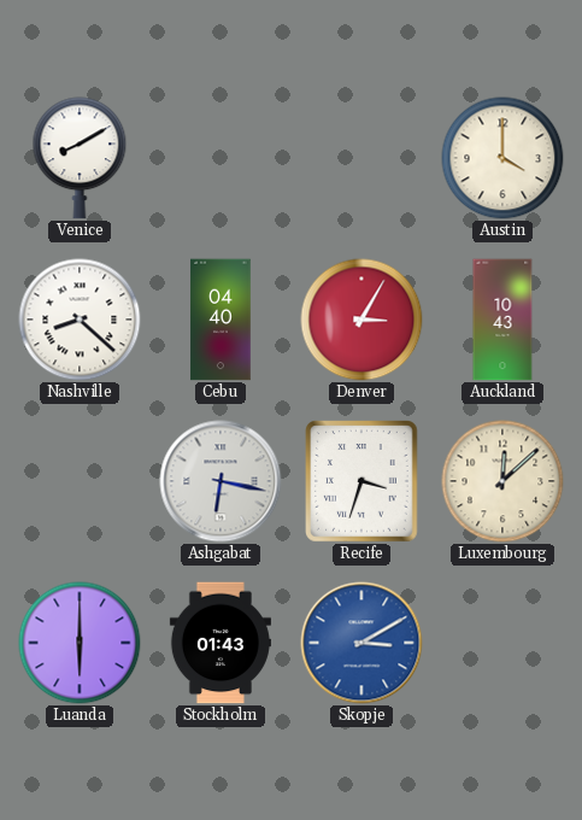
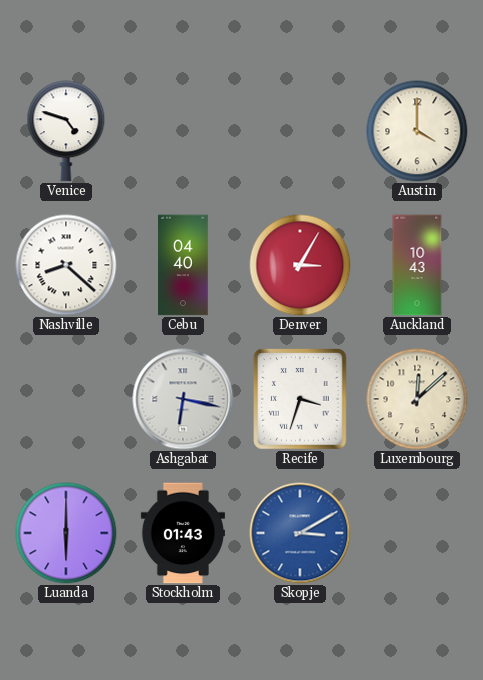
Venice: 8:10 -> 4:48
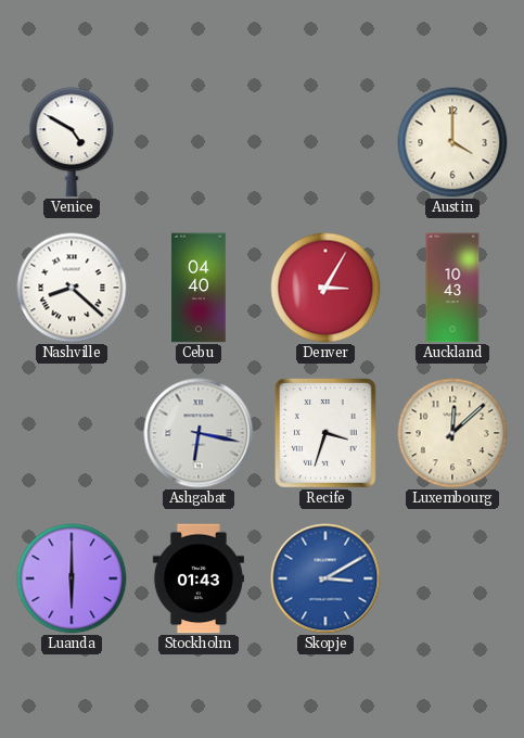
Venice: 4:48 -> 4:50
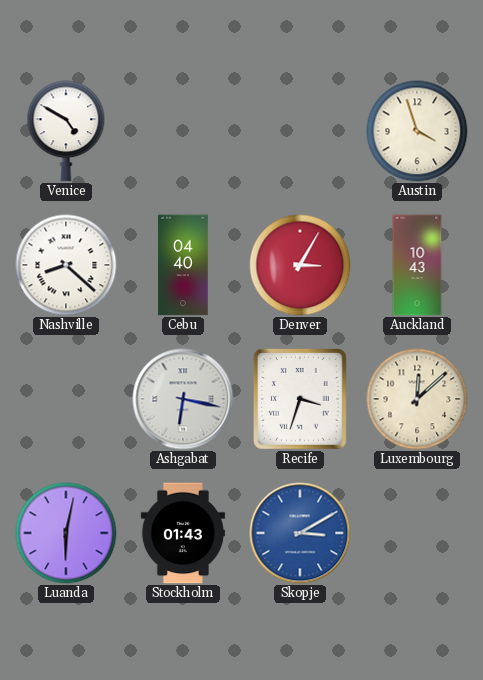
Austin: 4:00 -> 3:57
Luanda: 6:00 -> 6:02
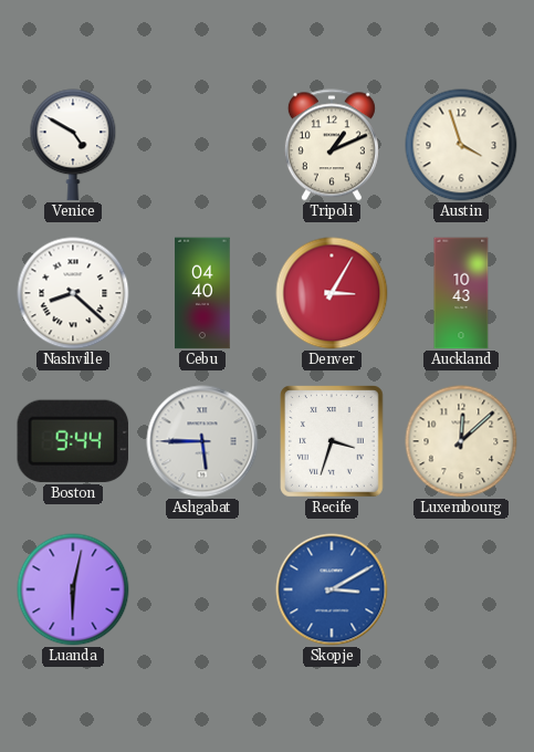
Tripoli: none -> 1:11
Boston: none -> 9:44
Ashgabat: 6:17 -> 5:45
Stockholm: 01:43 -> none
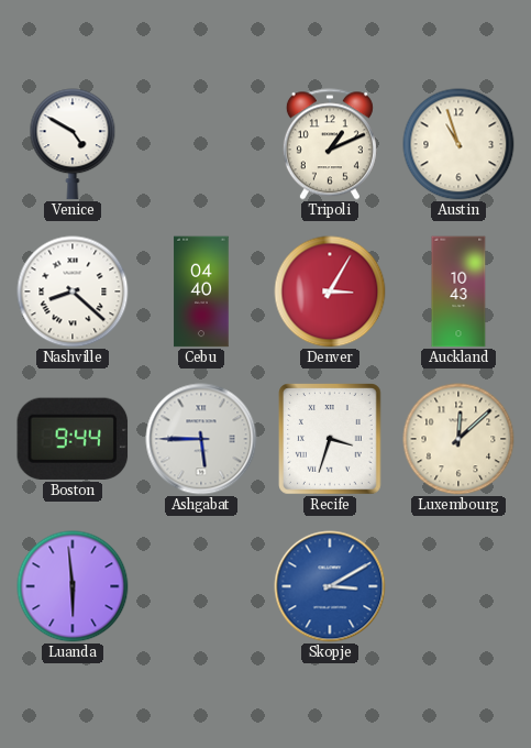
Austin: 3:57 -> 10:57
Luanda: 6:02 -> 5:59
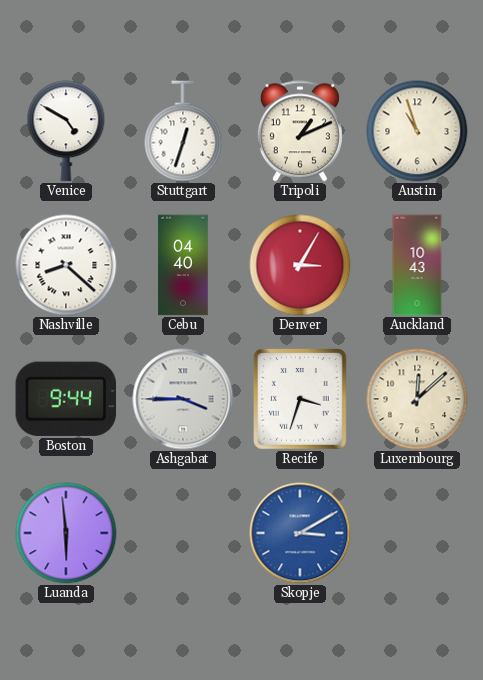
Stuttgart: none -> 12:33
Ashgabat: 5:45 -> 3:45
